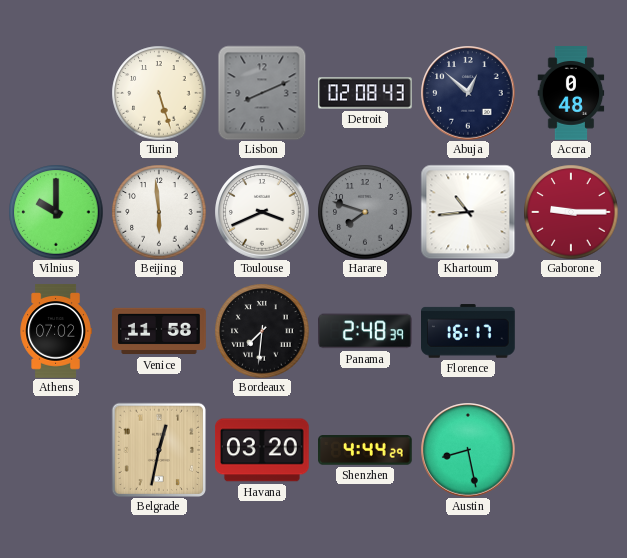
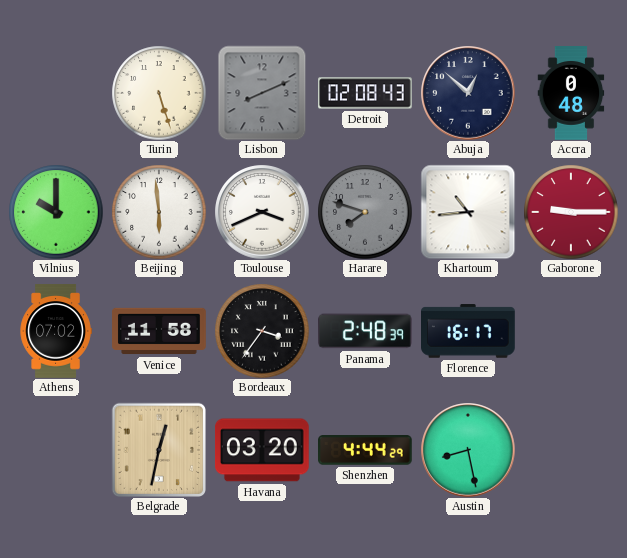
Bordeaux: 7:31 -> 3:36
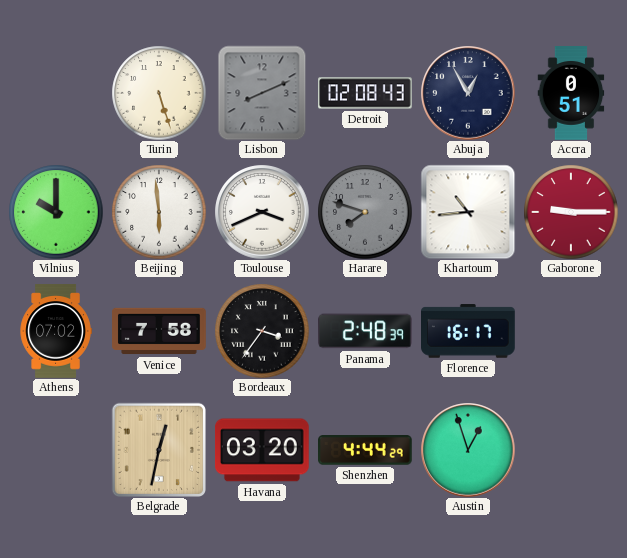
Abuja: 12:52 -> 12:55
Accra: 0:48 -> 0:51
Venice: 11:58 -> 7:58
Austin: 8:28 -> 12:57
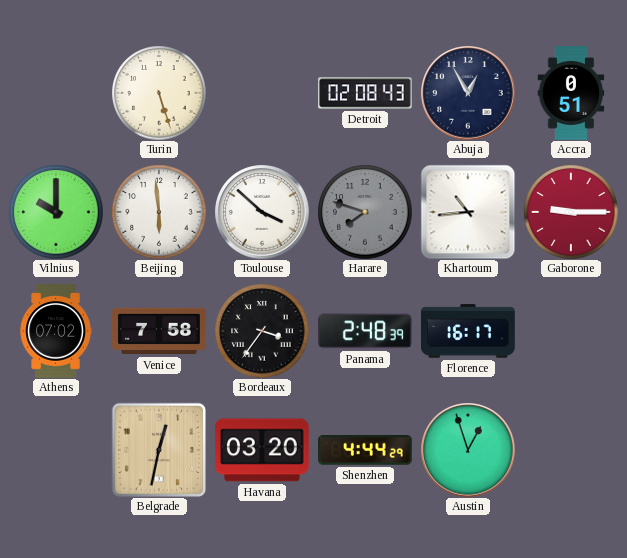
Lisbon: 8:11 -> none
Toulouse: 3:41 -> 3:52
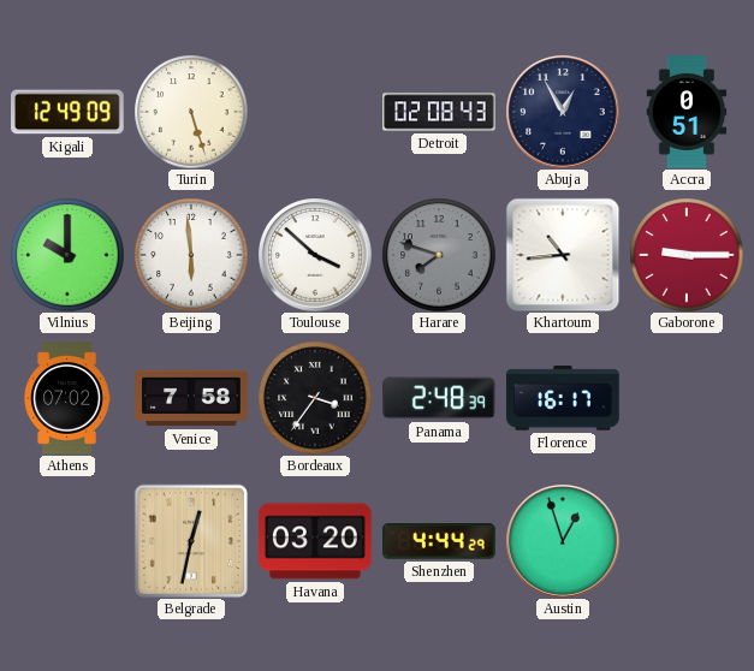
Kigali: none -> 12:49
